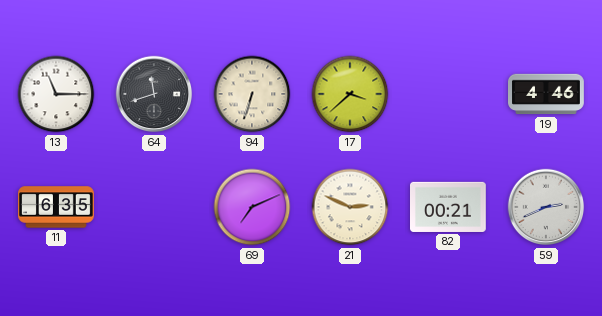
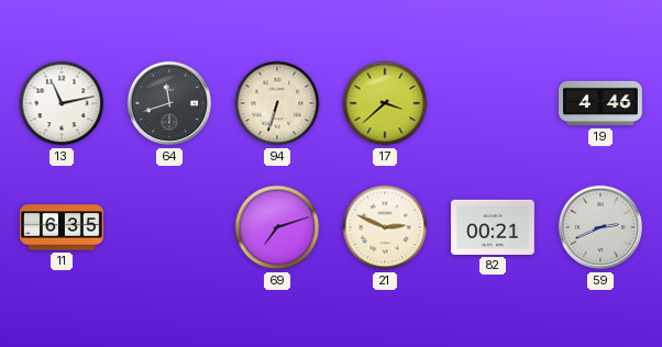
13: 11:15 -> 11:13
69: 7:11 -> 7:12
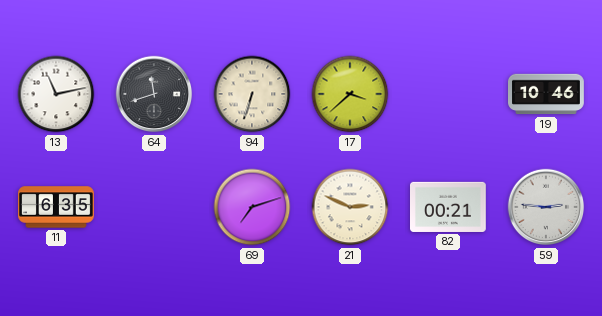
19: 4:46 -> 10:46
59: 2:41 -> 2:46
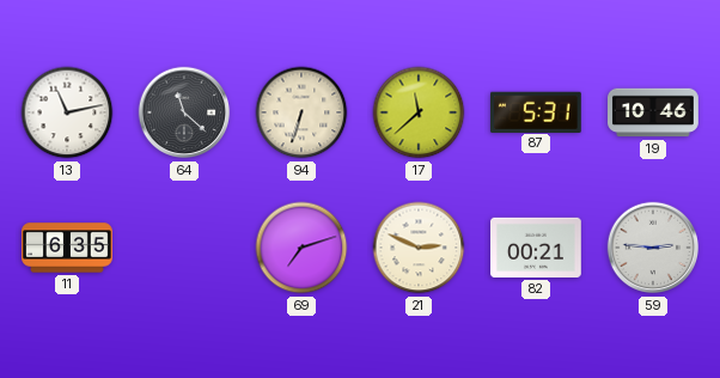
64: 11:42 -> 11:22
17: 3:38 -> 11:38
87: none -> 5:31
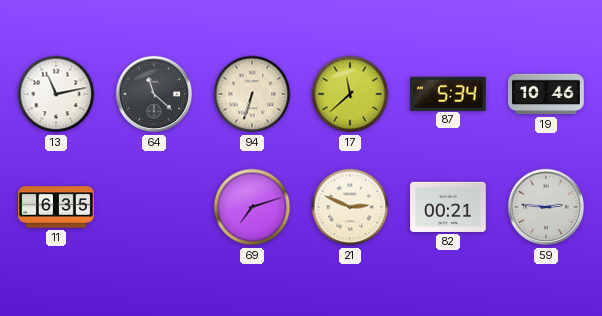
87: 5:31 -> 5:34
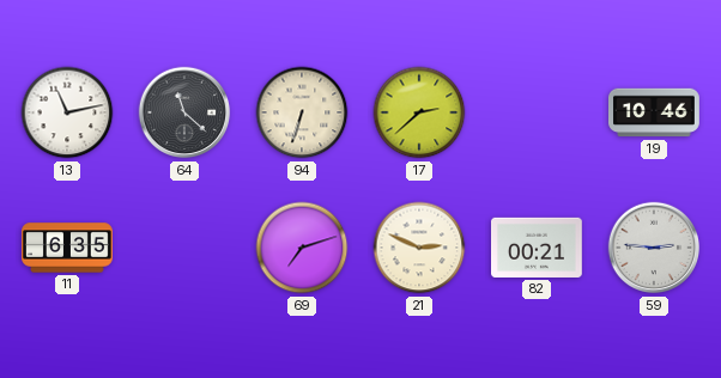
17: 11:38 -> 2:38
87: 5:34 -> none
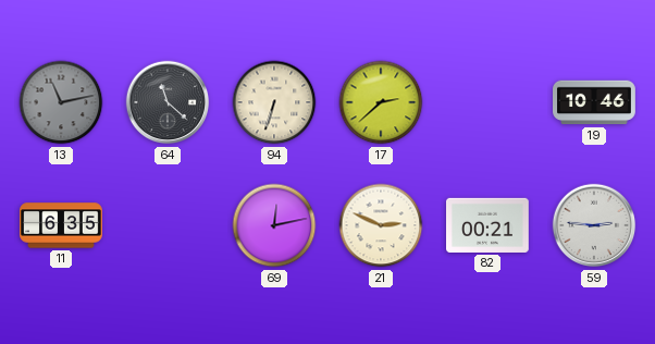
13 dial: white -> grey
69: 7:12 -> 12:13
